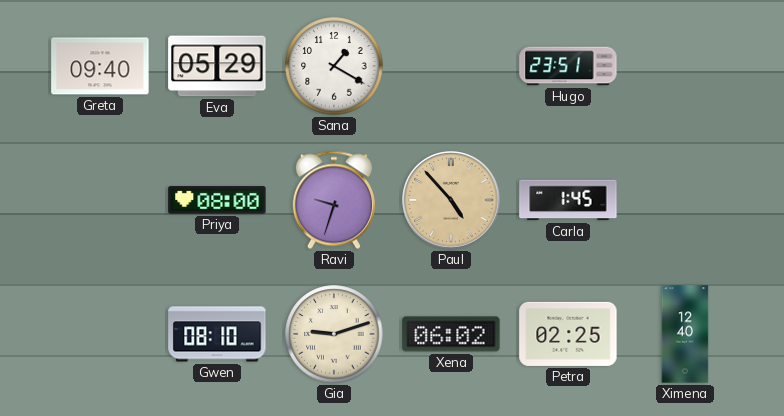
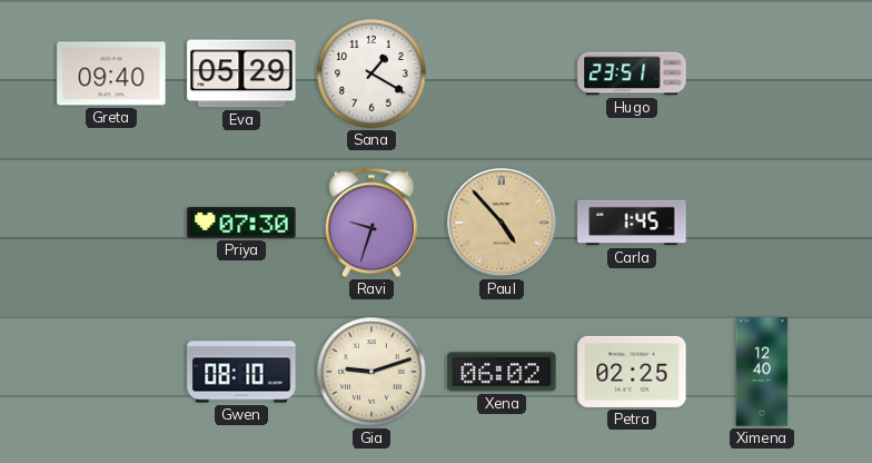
Priya: 08:00 -> 07:30
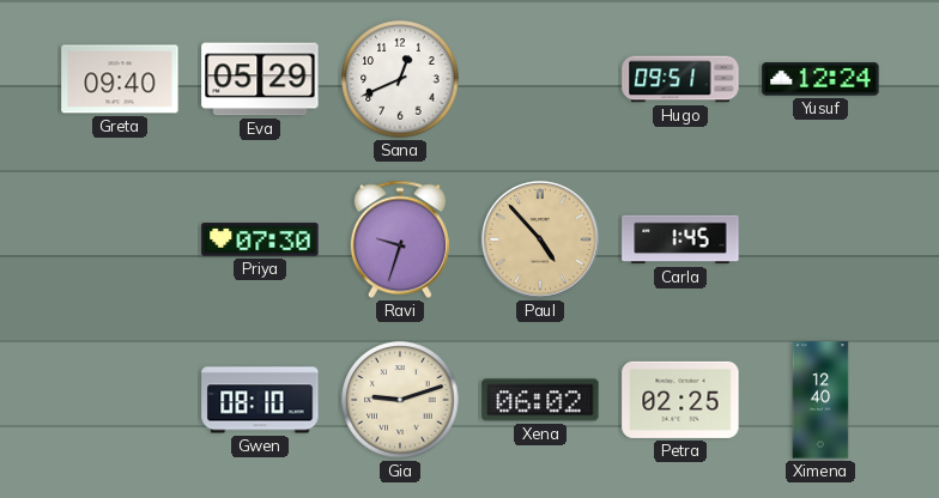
Sana: 1:20 -> 12:41
Hugo: 23:51 -> 09:51
Yusuf: none -> 12:24
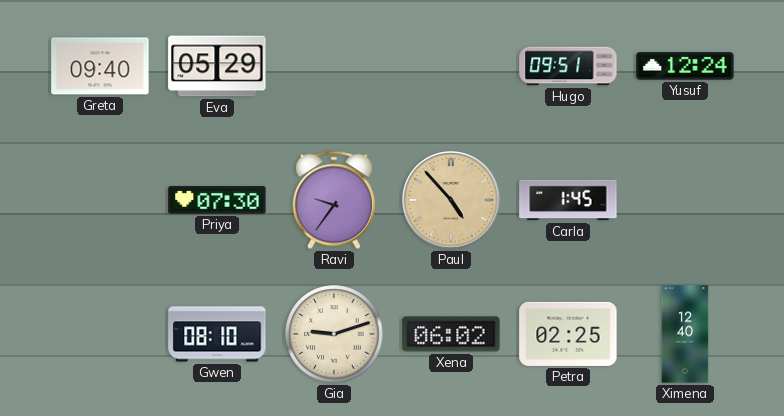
Sana: 12:41 -> none
Ravi: 9:33 -> 9:36
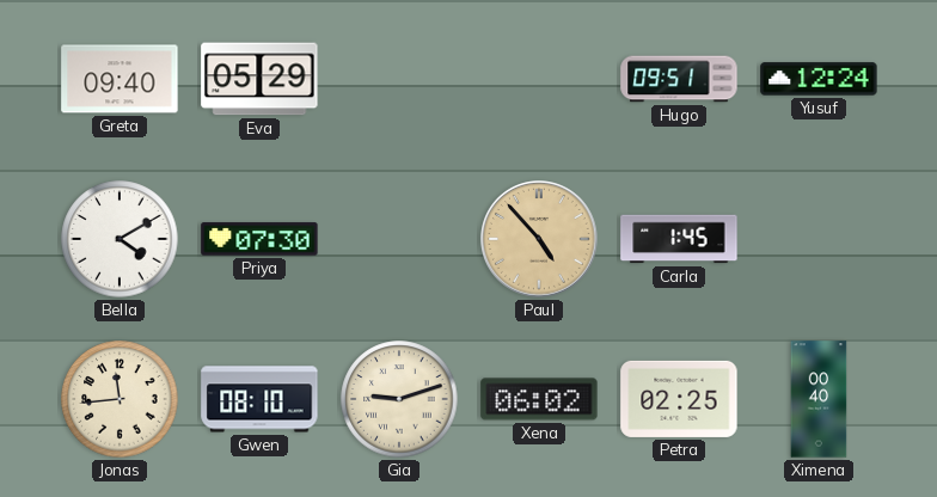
Bella: none -> 4:10
Ravi: 9:36 -> none
Jonas: none -> 11:44
Ximena: 12:40 -> 00:40
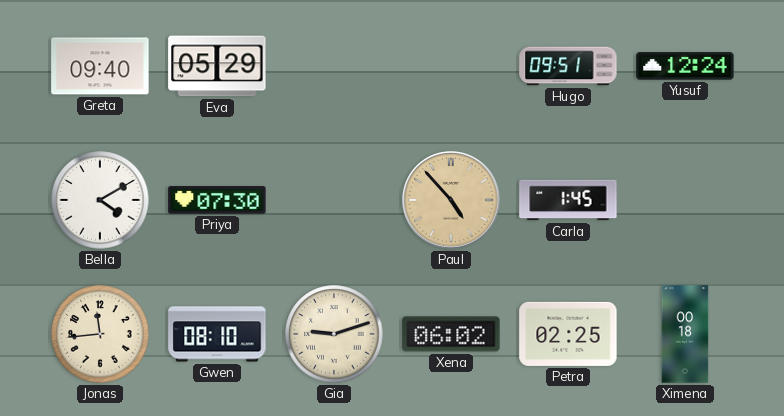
Ximena: 00:40 -> 00:18
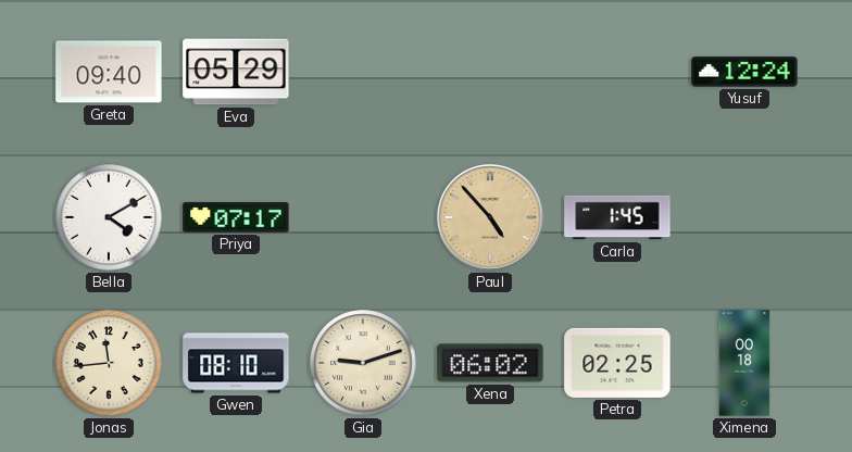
Hugo: 09:51 -> none
Priya: 07:30 -> 07:17
